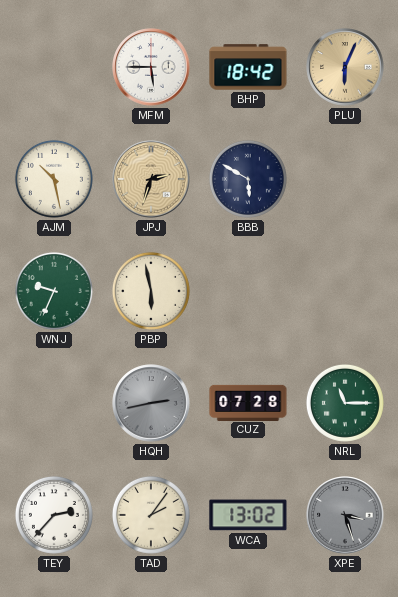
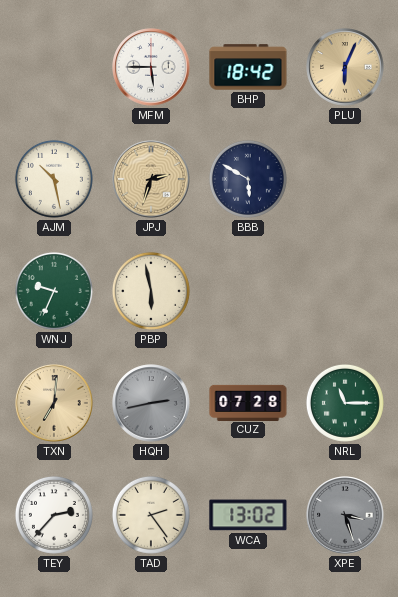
TXN: none -> 7:01
TAD: 2:06 -> 2:24
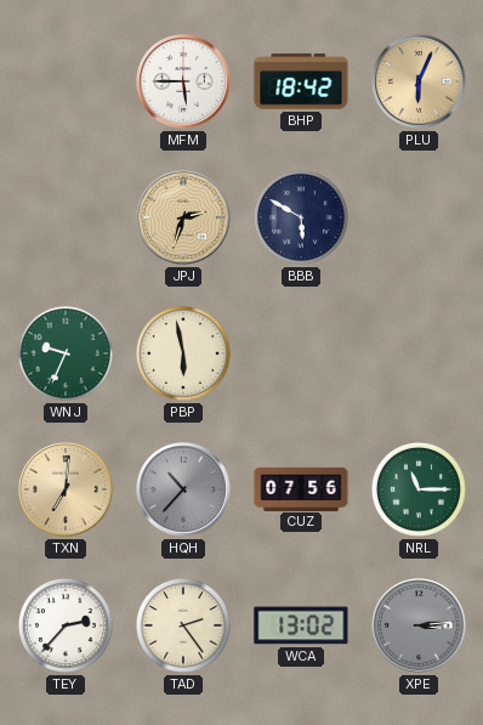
AJM: 10:28 -> none
HQH: 2:43 -> 10:37
CUZ: 07:28 -> 07:56
XPE: 3:27 -> 3:14
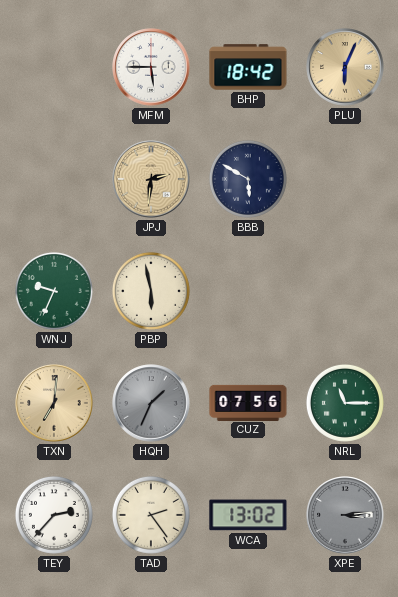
JPJ: 2:33 -> 2:31
HQH: 10:37 -> 1:34
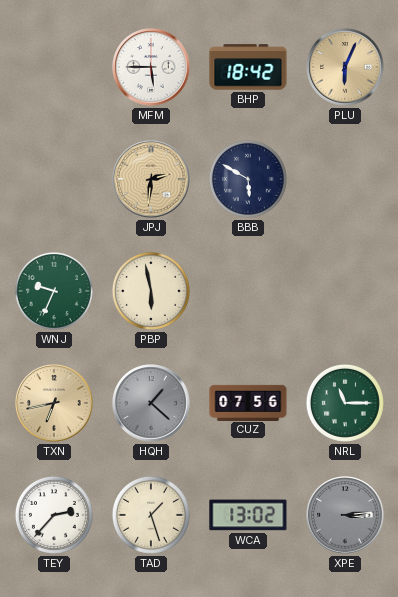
TXN: 7:01 -> 6:43
HQH: 1:34 -> 1:22
TAD: 2:24 -> 1:27
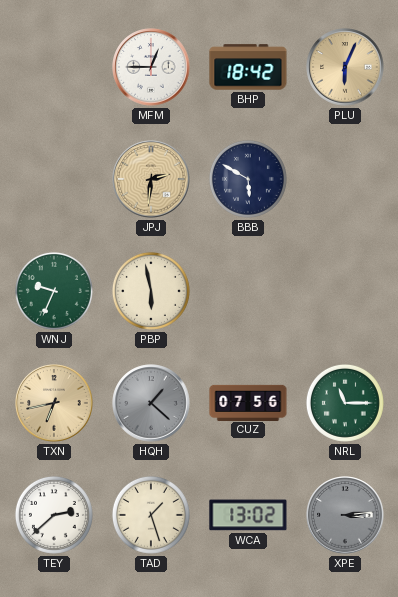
MFM: 5:45 -> 12:45
TEY: 2:37 -> 2:38
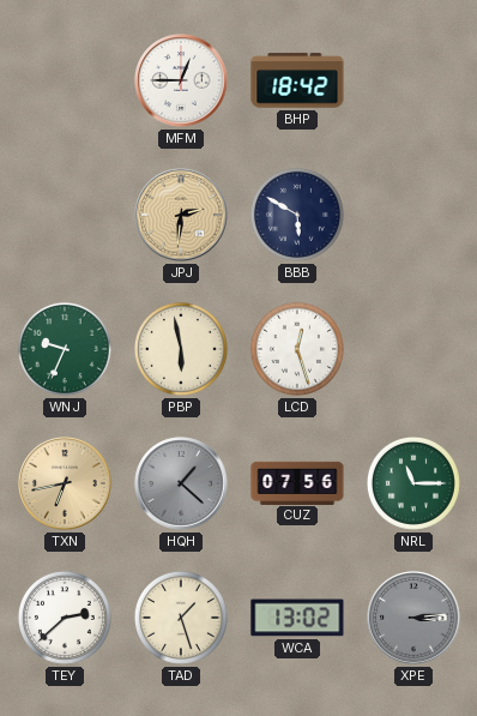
PLU: 6:04 -> none
LCD: none -> 12:27
